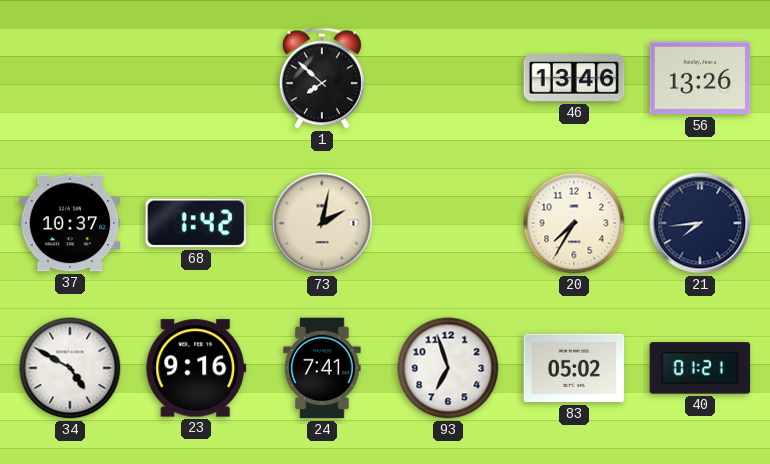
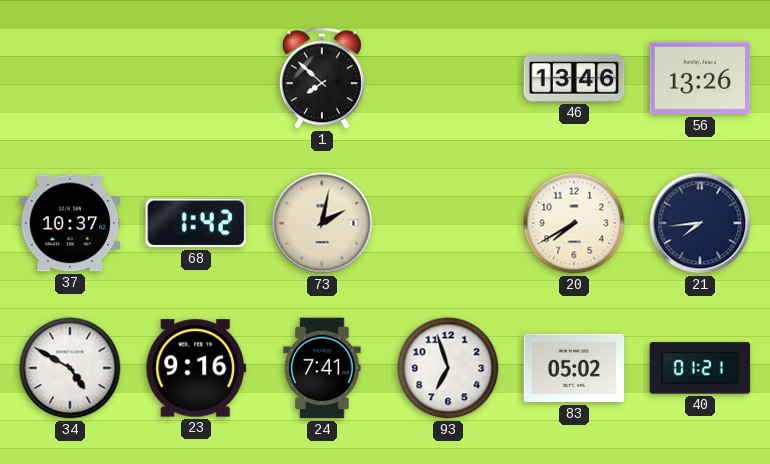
20: 7:35 -> 7:40
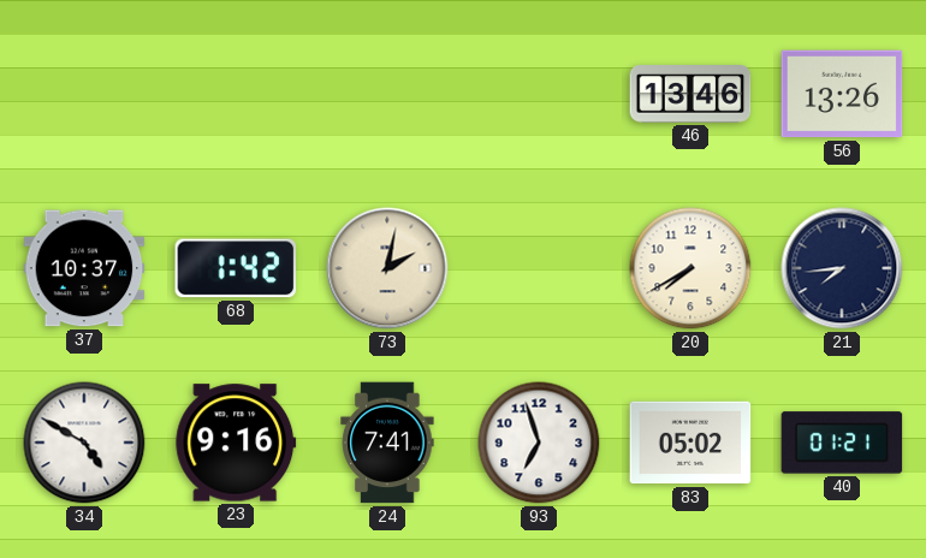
1: 7:52 -> none
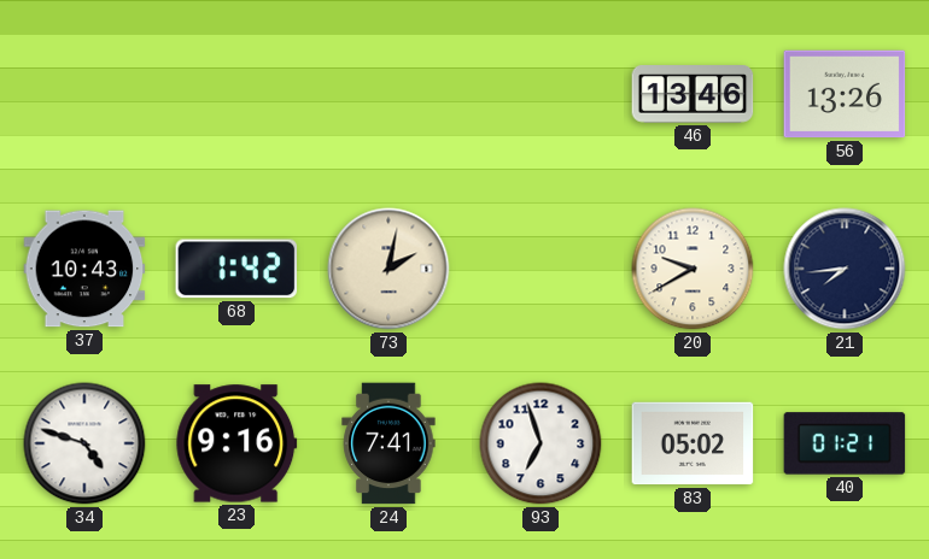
37: 10:37 -> 10:43
20: 7:40 -> 9:40
34: 4:50 -> 4:48
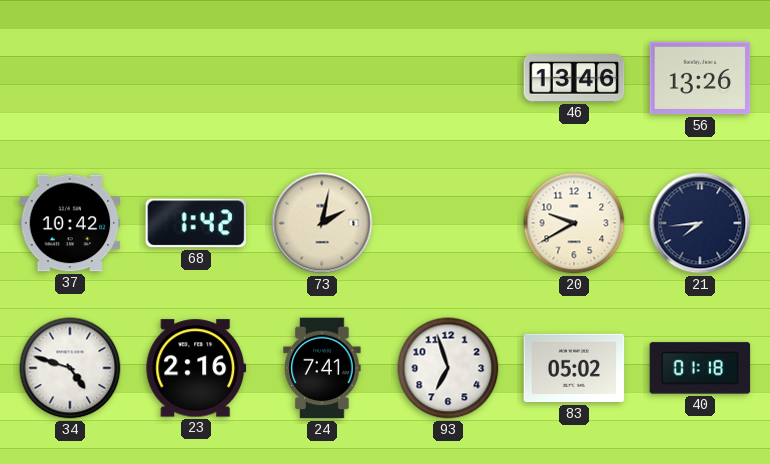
37: 10:43 -> 10:42
23: 9:16 -> 2:16
40: 01:21 -> 01:18
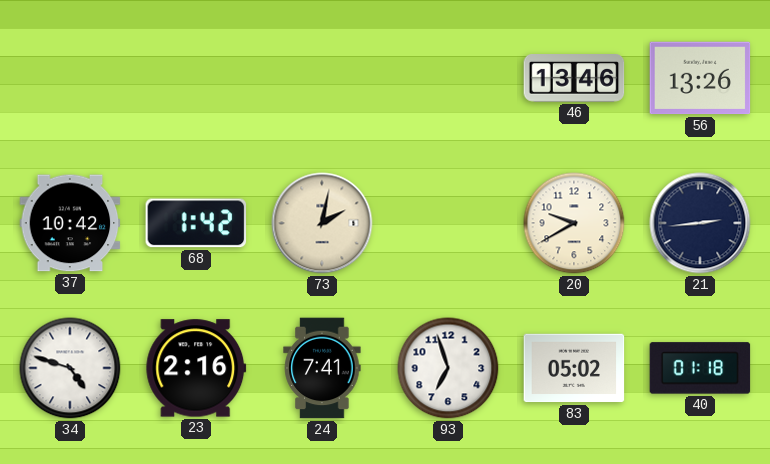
21: 7:44 -> 2:44
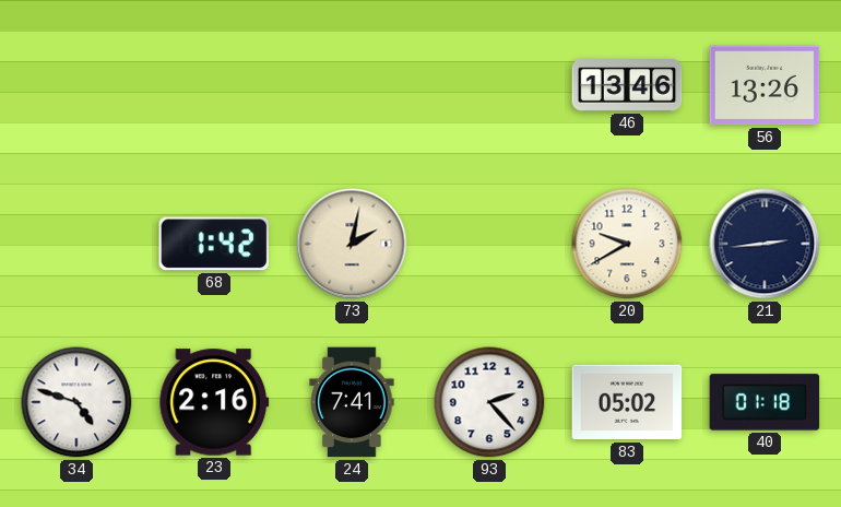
37: 10:42 -> none
93: 6:57 -> 2:23
